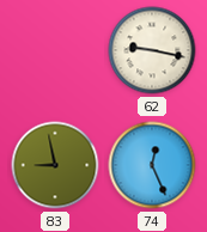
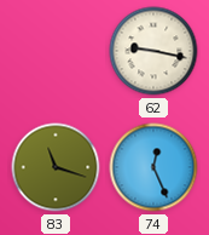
83: 8:58 -> 11:18
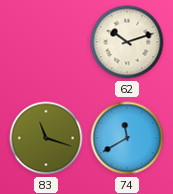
62: 9:17 -> 10:12
74: 12:26 -> 11:40
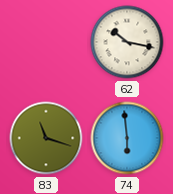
62: 10:12 -> 10:17
74: 11:40 -> 5:59
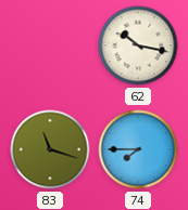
74: 5:59 -> 7:45
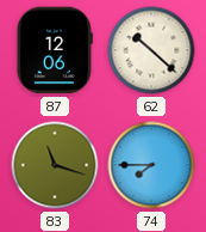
87: none -> 12:06
62: 10:17 -> 10:22
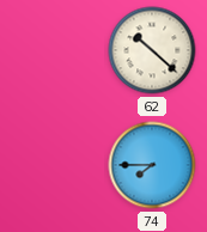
87: 12:06 -> none
83: 11:18 -> none
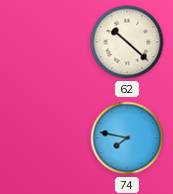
74: 7:45 -> 7:47
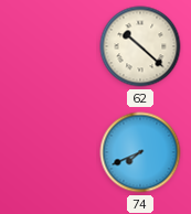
74: 7:47 -> 7:41
